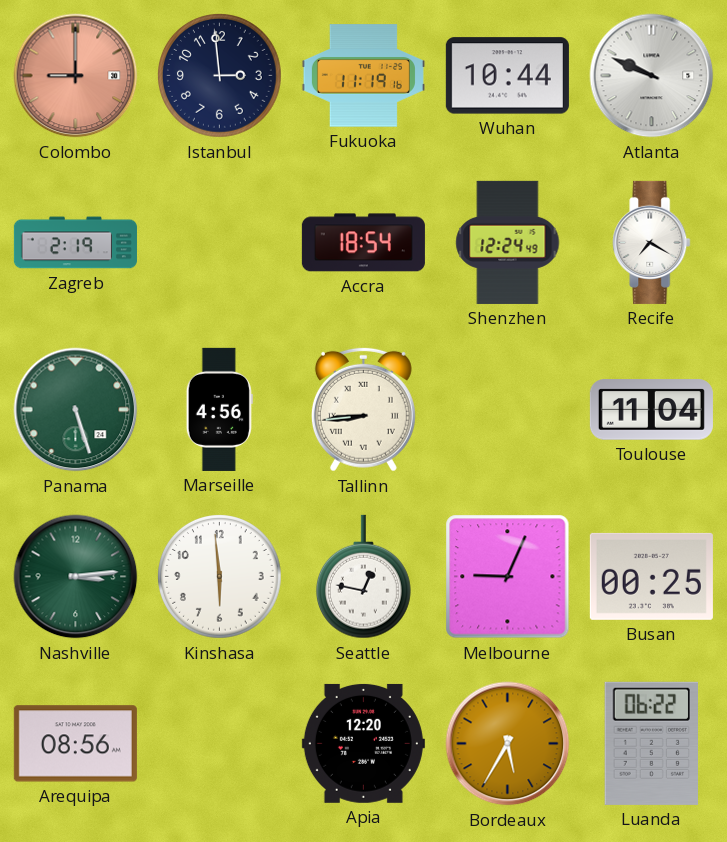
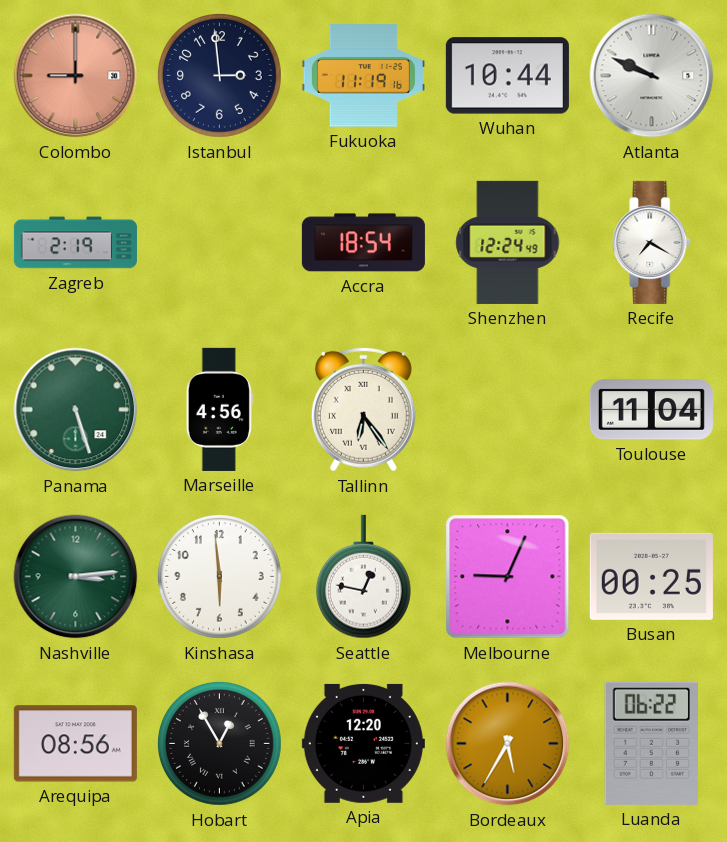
Tallinn: 8:44 -> 6:24
Hobart: none -> 12:55
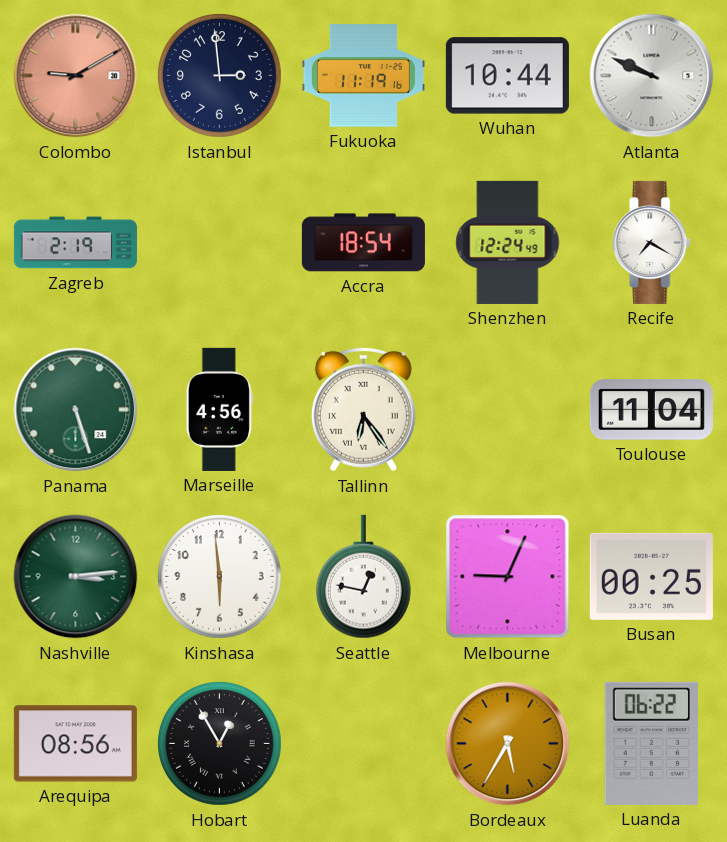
Colombo: 9:00 -> 9:10
Apia: 12:20 -> none
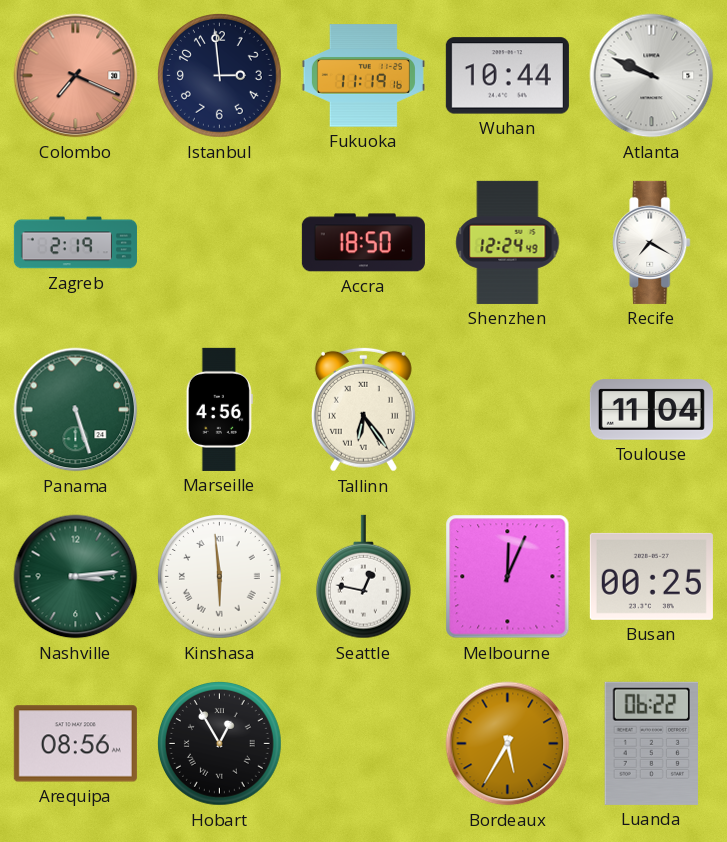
Colombo: 9:10 -> 7:19
Accra: 18:54 -> 18:50
Kinshasa numerals: Arabic -> Roman
Melbourne: 9:04 -> 12:04
